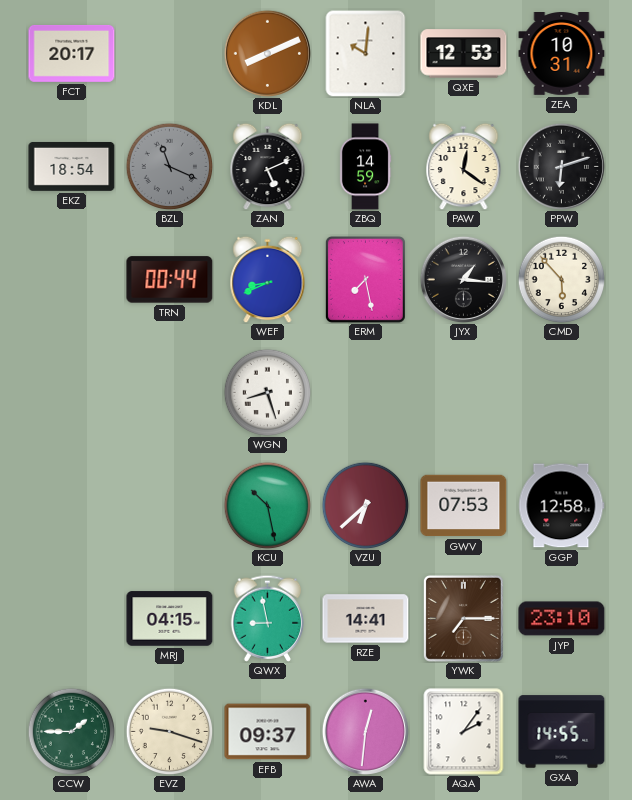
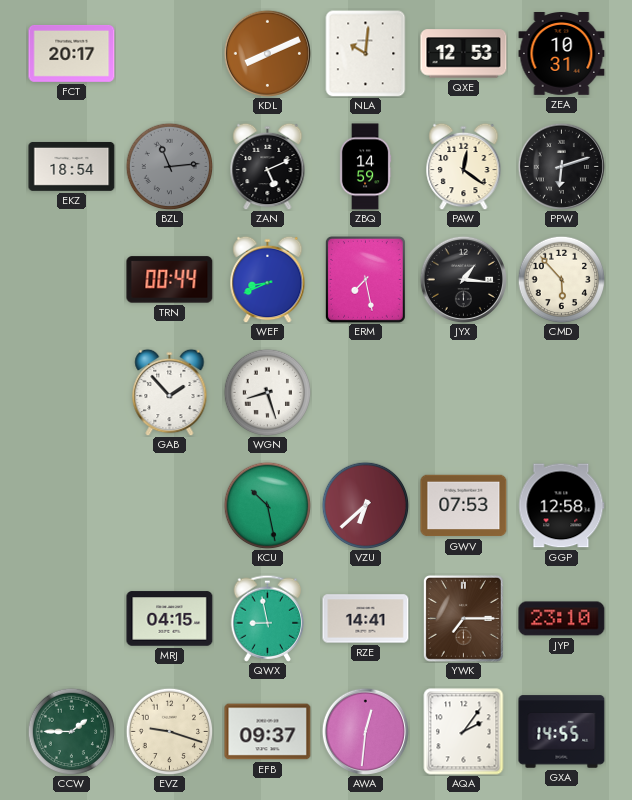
BZL: 11:19 -> 11:14
GAB: none -> 1:53
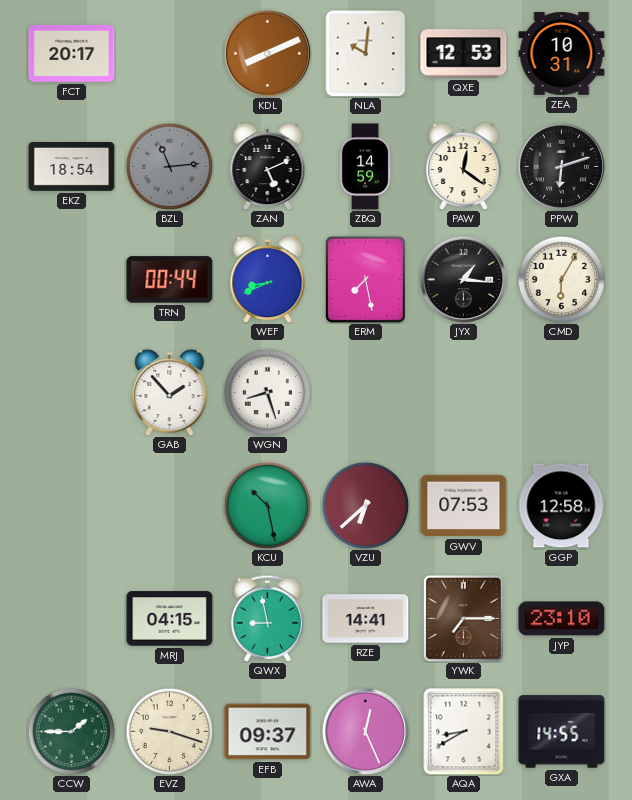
CMD: 5:53 -> 6:05
AWA: 12:31 -> 12:26
AQA: 2:06 -> 8:40
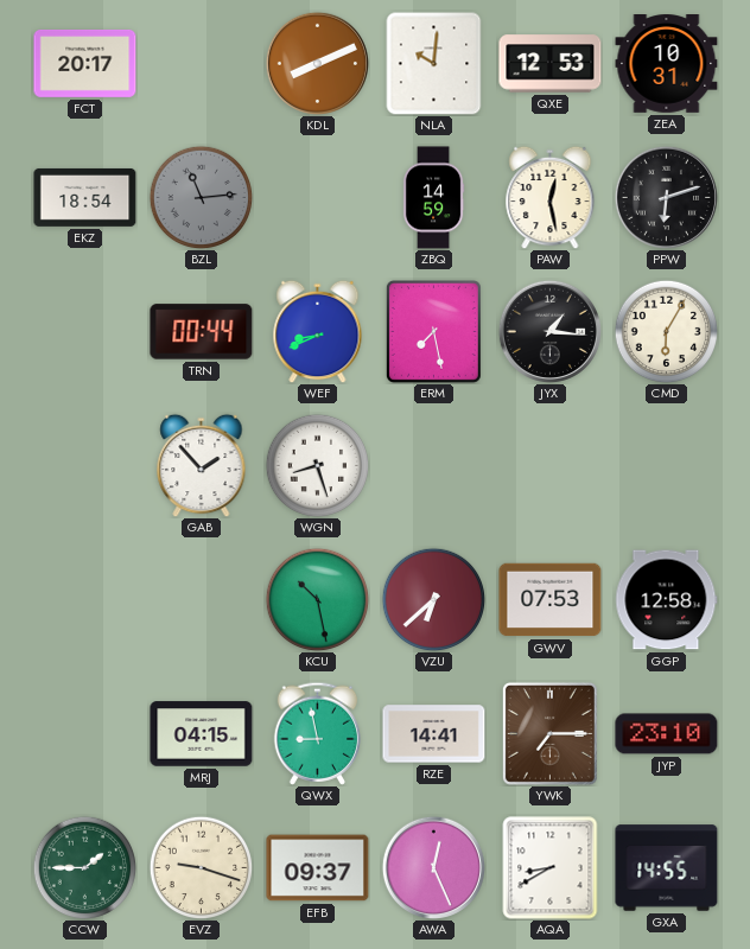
ZAN: 5:11 -> none
PAW: 12:21 -> 12:28
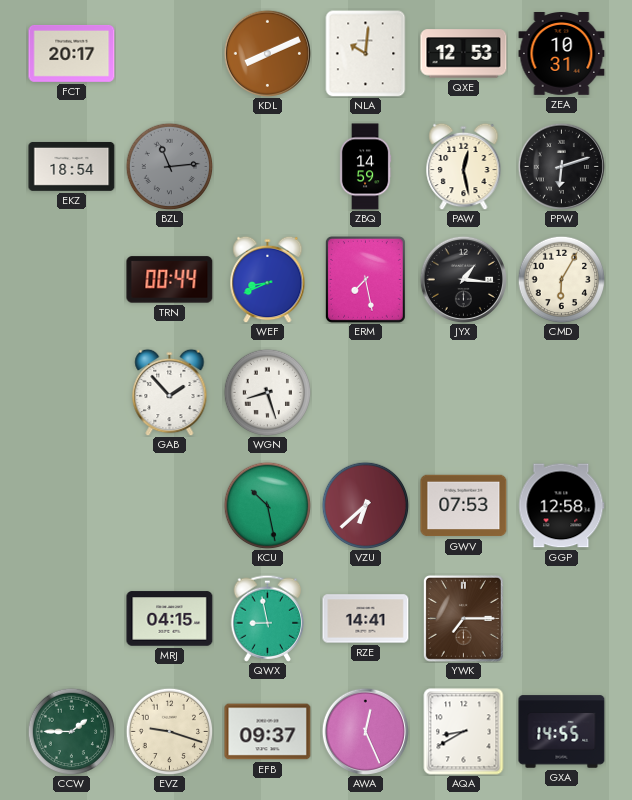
JYP: 23:10 -> none
